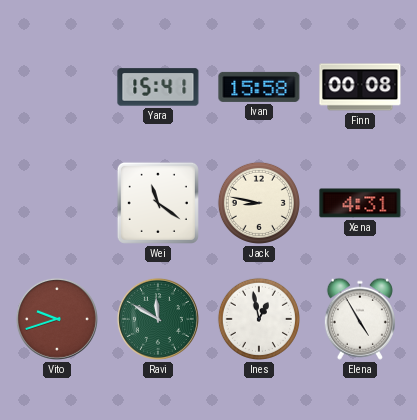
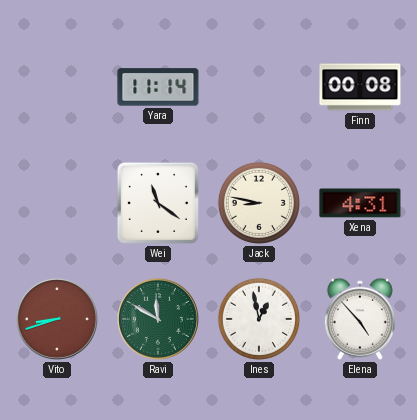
Yara: 15:41 -> 11:14
Ivan: 15:58 -> none
Vito: 9:42 -> 8:42
Elena: 4:55 -> 4:53
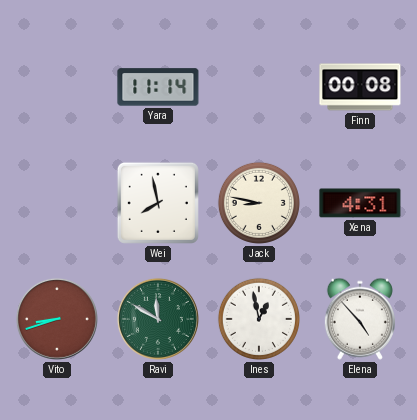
Wei: 11:21 -> 7:58
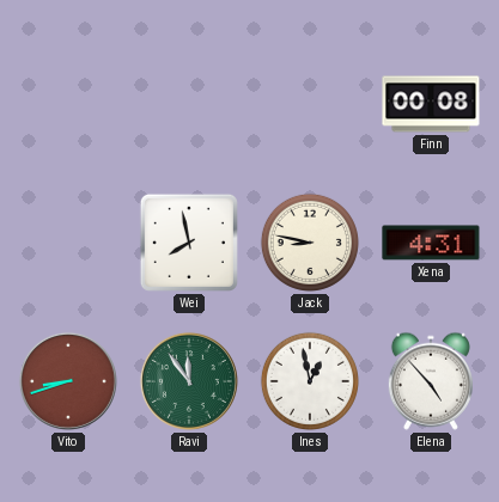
Yara: 11:14 -> none
Ravi: 11:50 -> 11:54
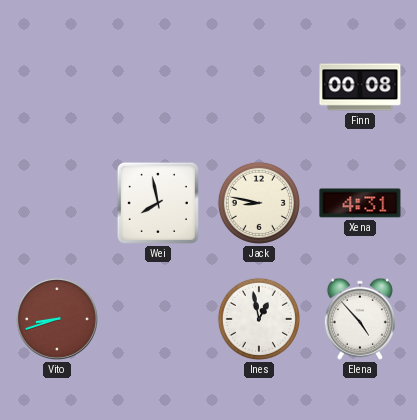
Ravi: 11:54 -> none
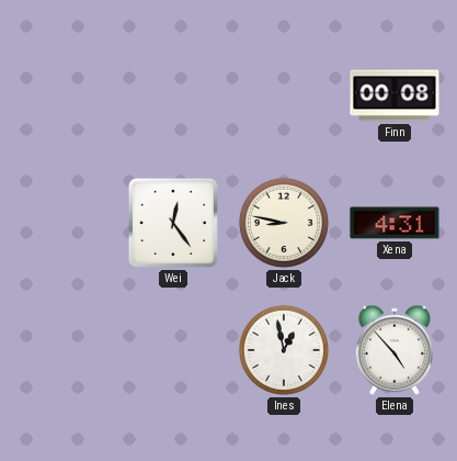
Wei: 7:58 -> 12:24
Vito: 8:42 -> none
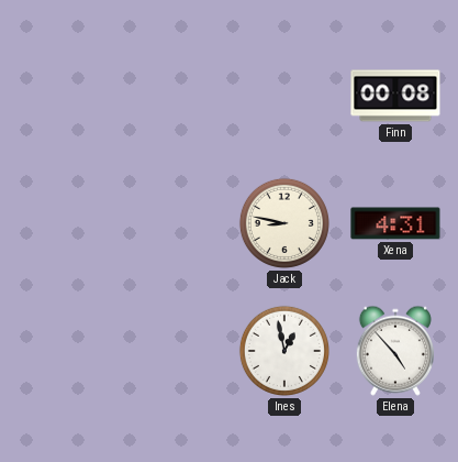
Wei: 12:24 -> none
